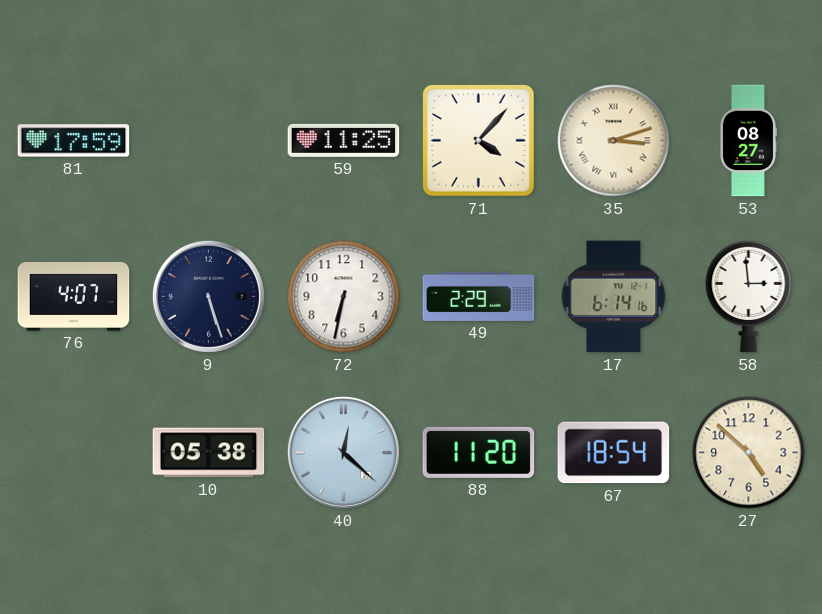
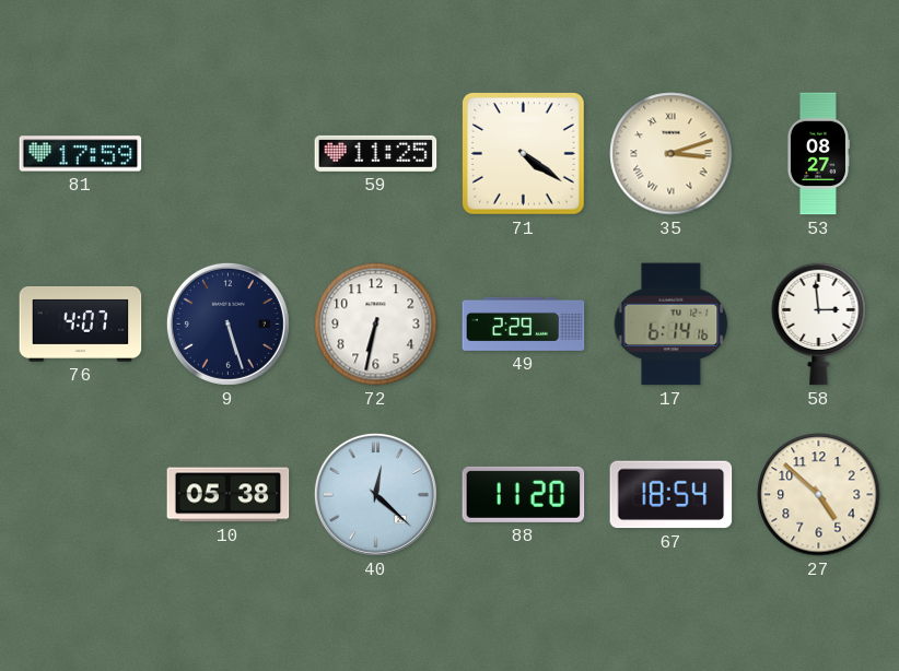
71: 4:07 -> 4:21
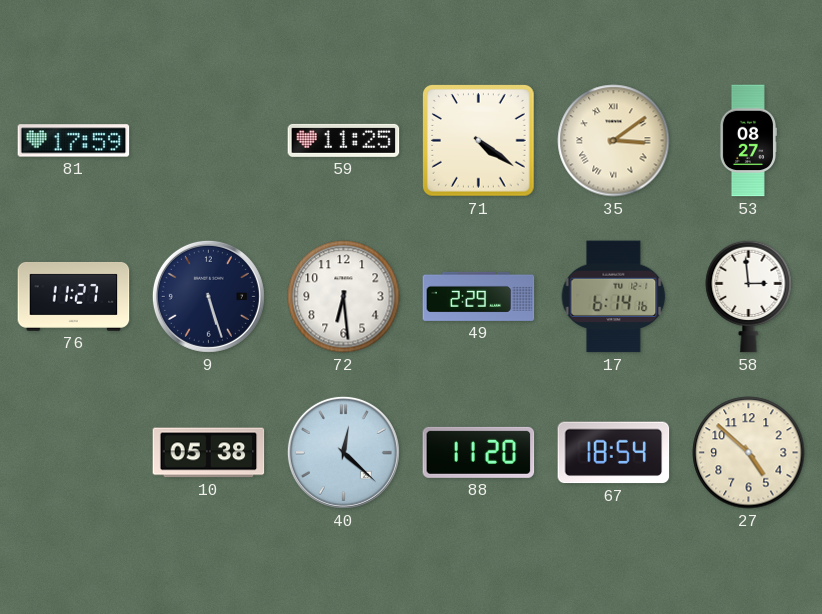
35: 3:12 -> 3:09
76: 4:07 -> 11:27
72: 6:32 -> 6:29
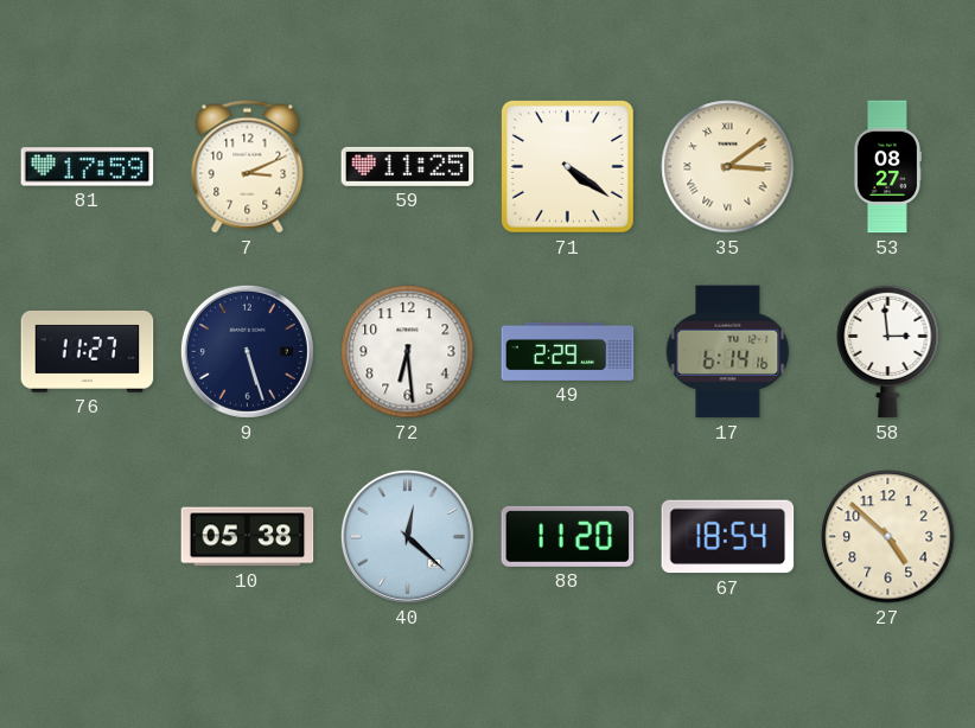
7: none -> 3:11
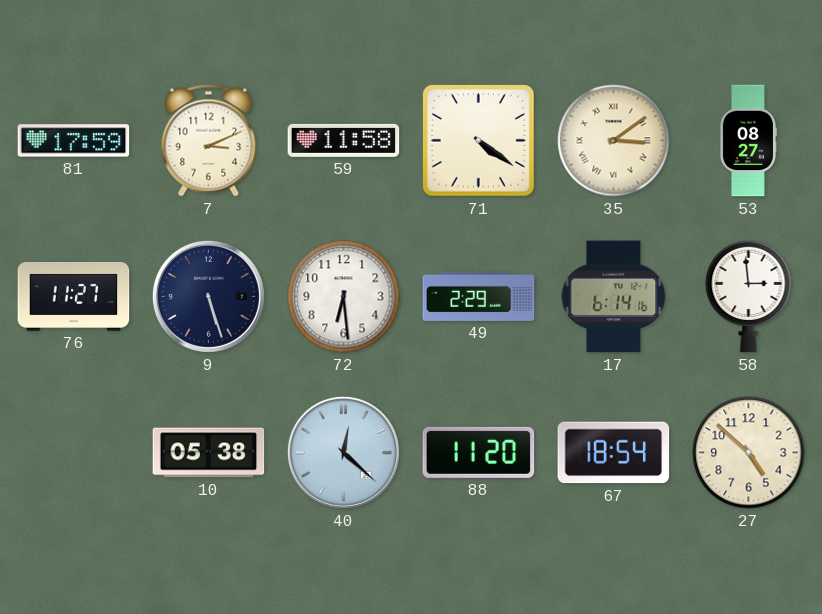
59: 11:25 -> 11:58
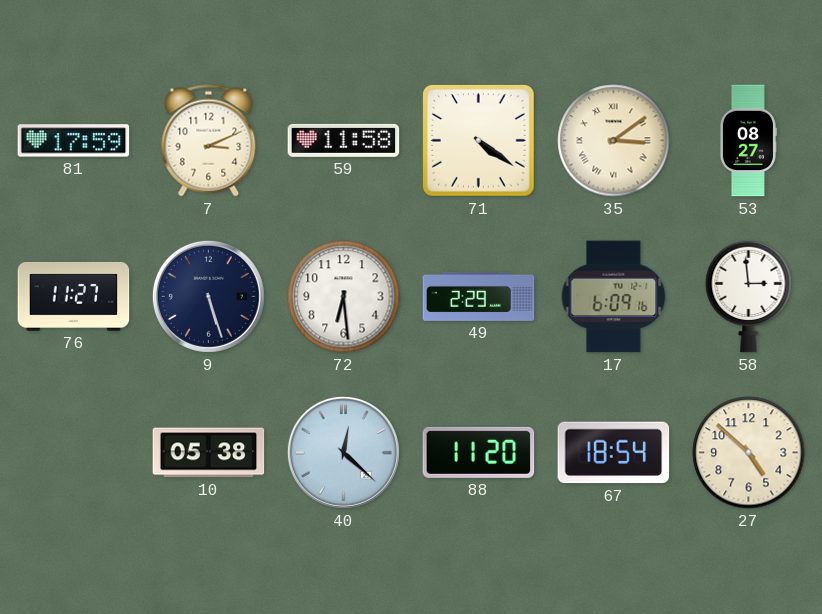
17: 6:14 -> 6:09
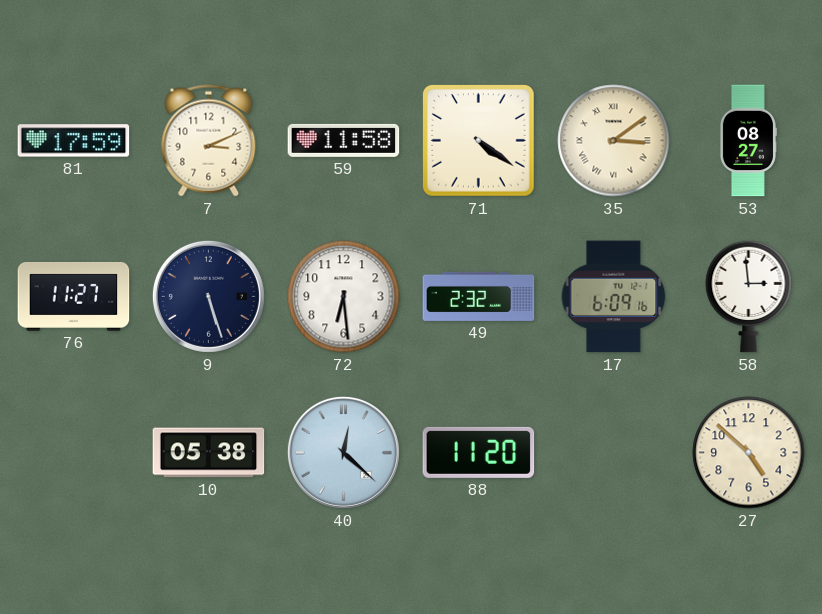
49: 2:29 -> 2:32
67: 18:54 -> none
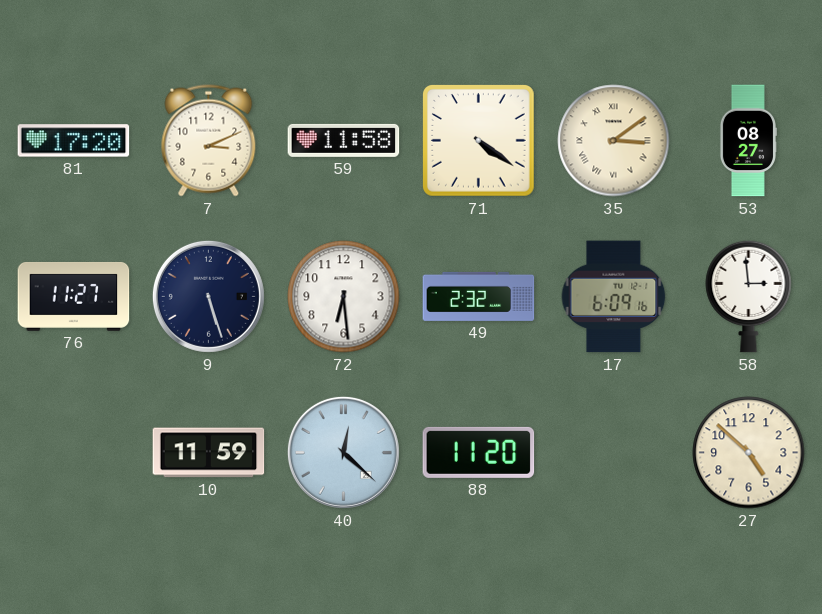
81: 17:59 -> 17:20
10: 05:38 -> 11:59
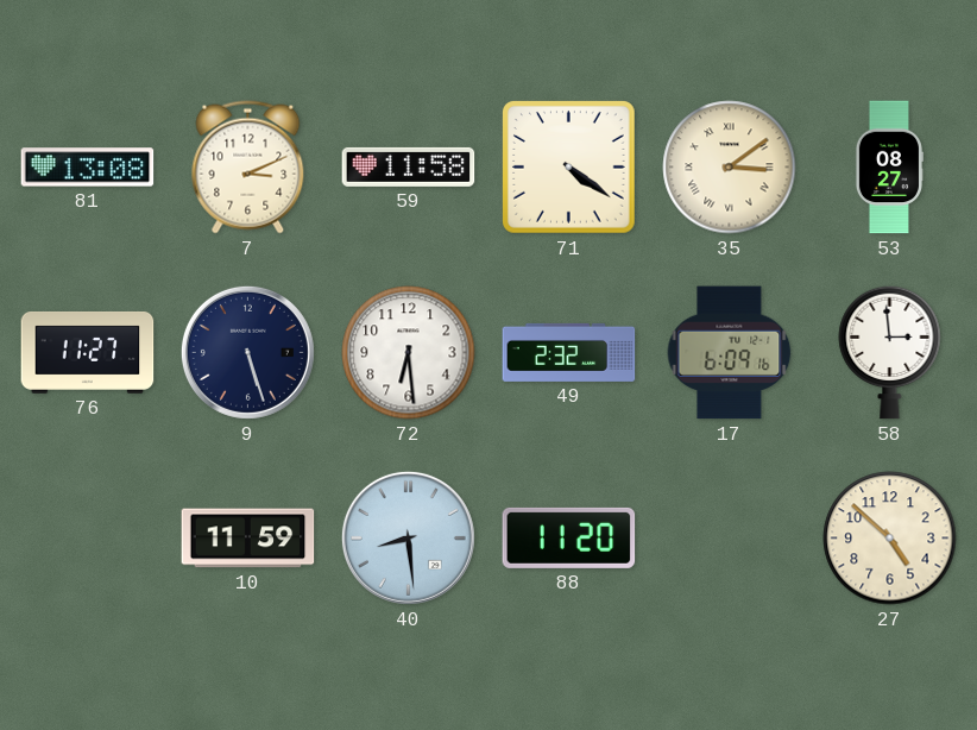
81: 17:20 -> 13:08
40: 12:22 -> 8:29
